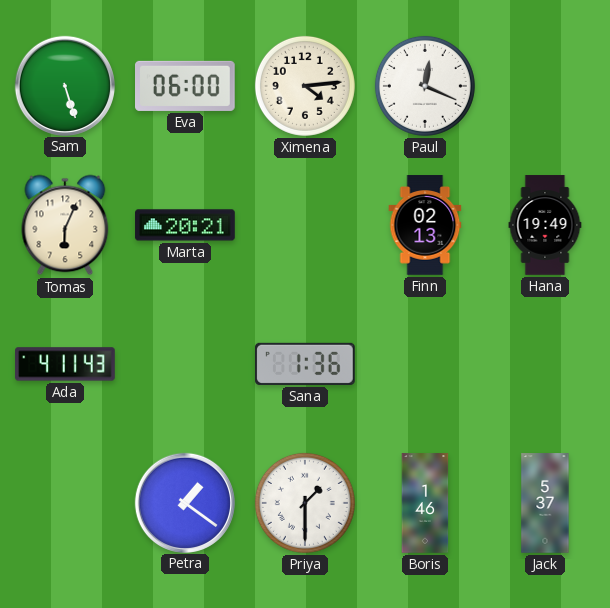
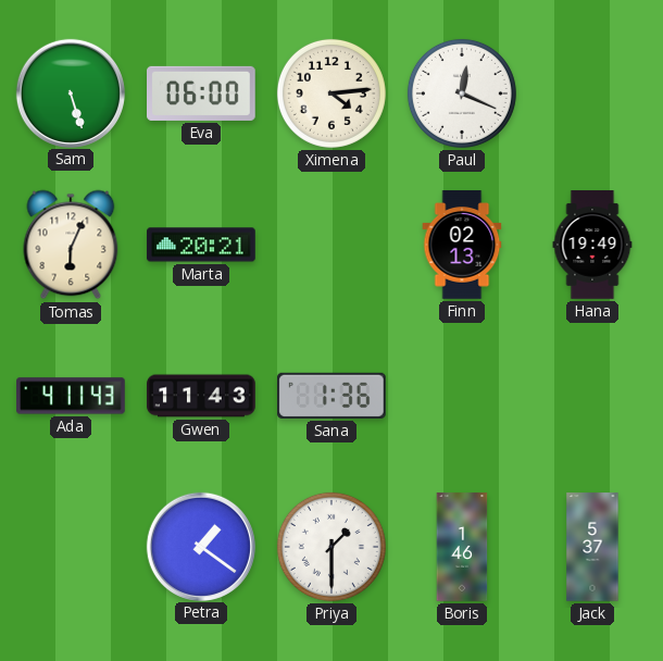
Gwen: none -> 11:43
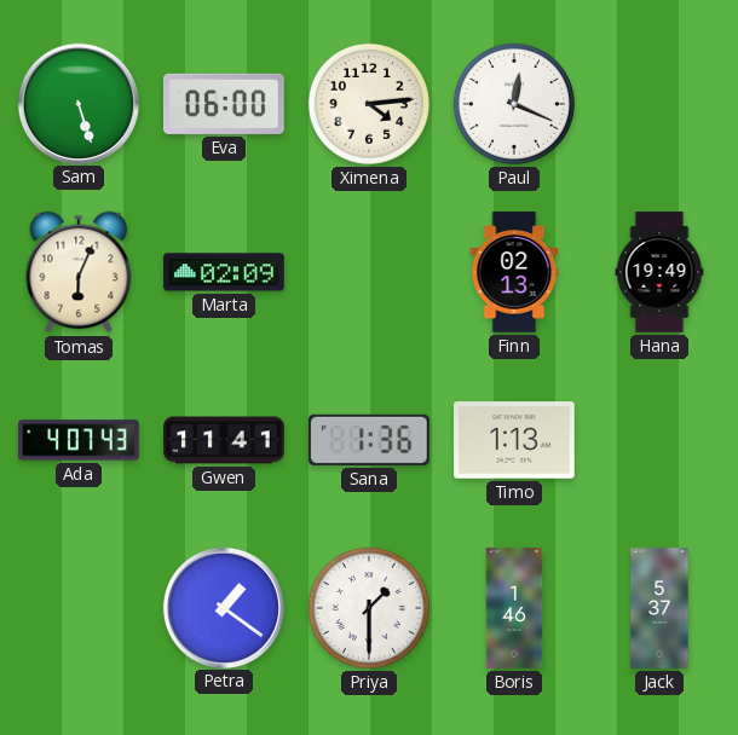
Marta: 20:21 -> 02:09
Ada: 4:11 -> 4:07
Gwen: 11:43 -> 11:41
Timo: none -> 1:13
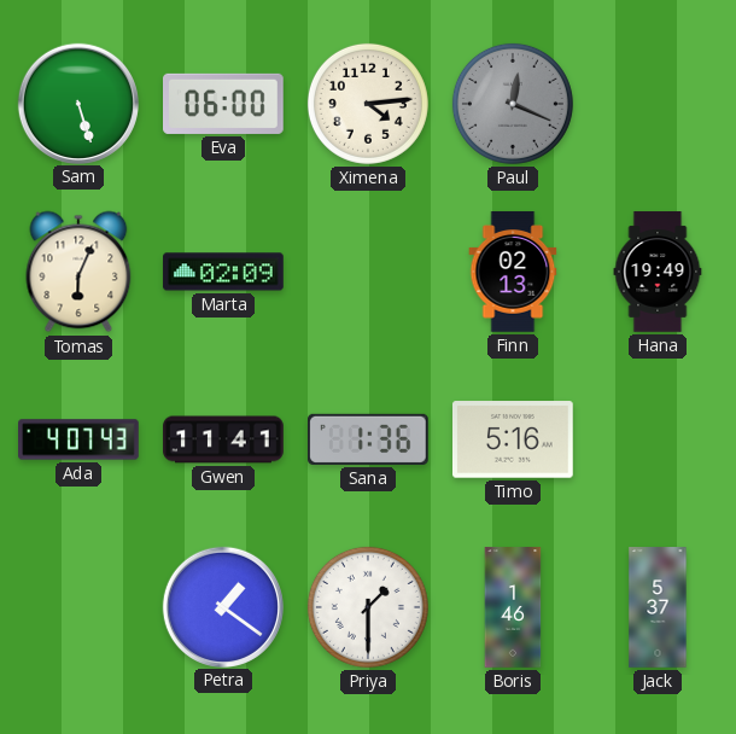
Paul dial: white -> grey
Timo: 1:13 -> 5:16
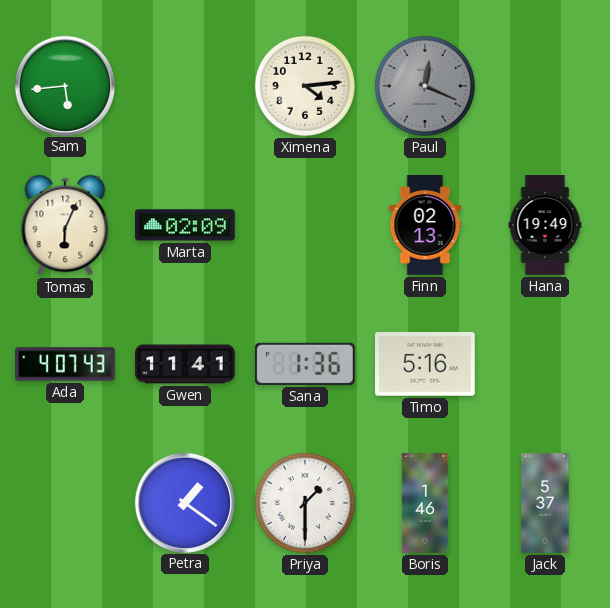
Sam: 5:27 -> 5:44
Eva: 06:00 -> none
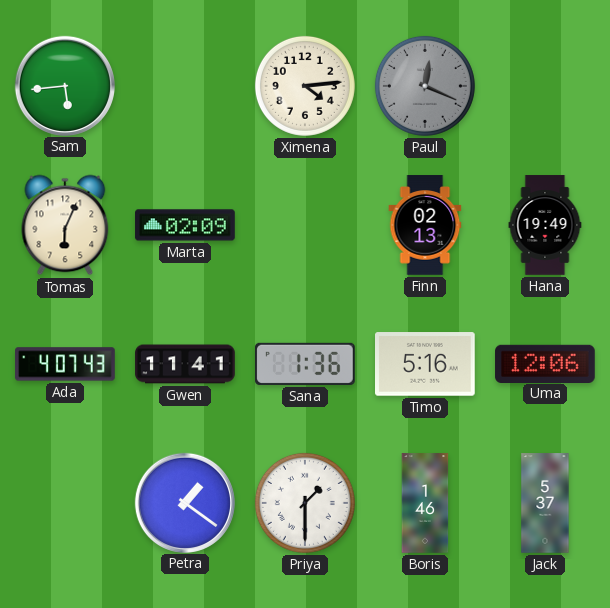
Uma: none -> 12:06
